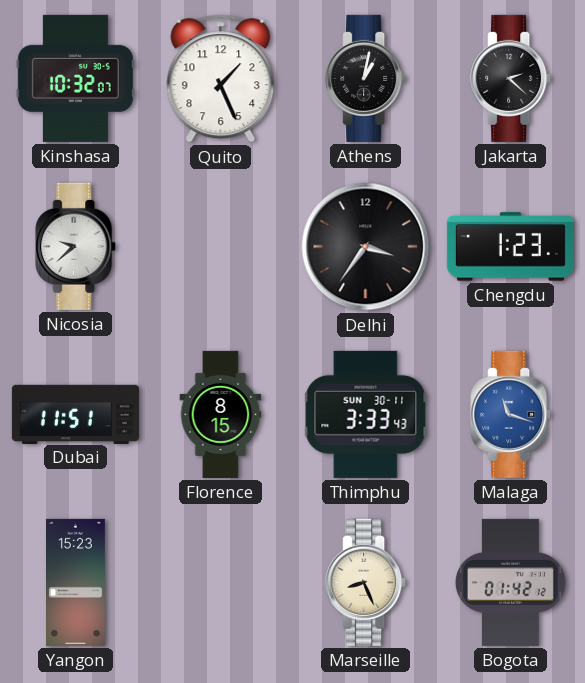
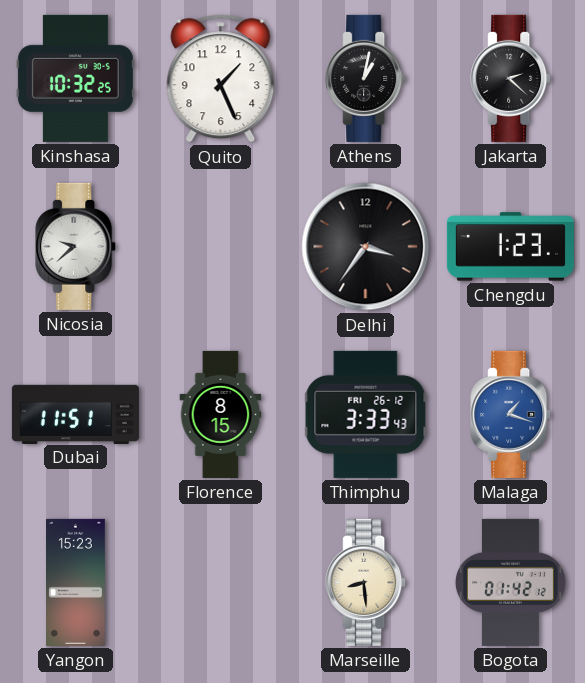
Kinshasa: 10:32:07 -> 10:32:25
Thimphu date: SUN 30-11 -> FRI 26-12
Malaga: 11:18 -> 1:18
Marseille: 8:26 -> 8:29
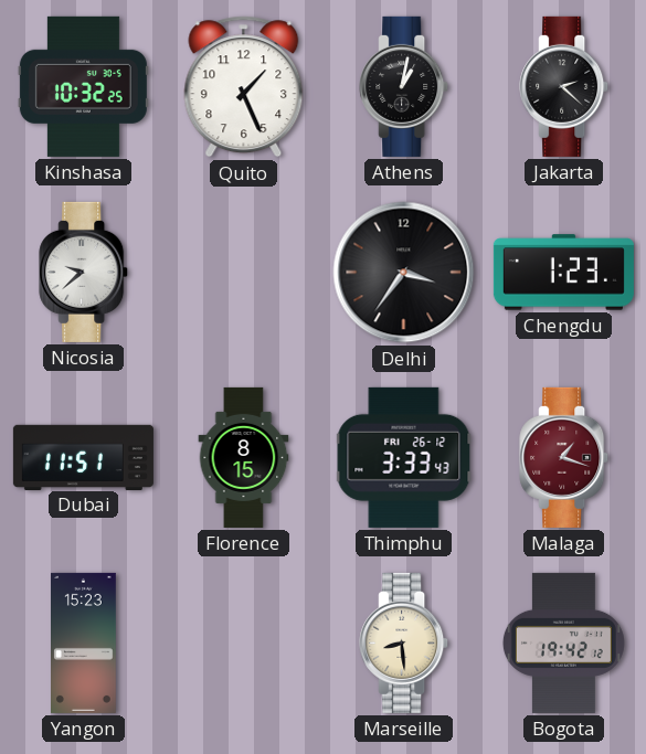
Malaga dial: blue -> burgundy
Bogota: 01:42 -> 19:42
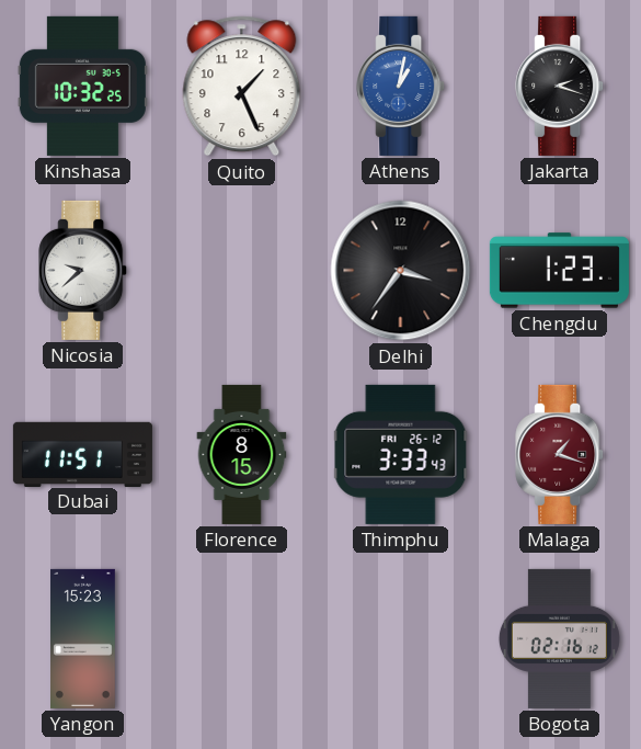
Athens dial: black -> blue
Jakarta: 2:22 -> 2:18
Marseille: 8:29 -> none
Bogota: 19:42 -> 02:16
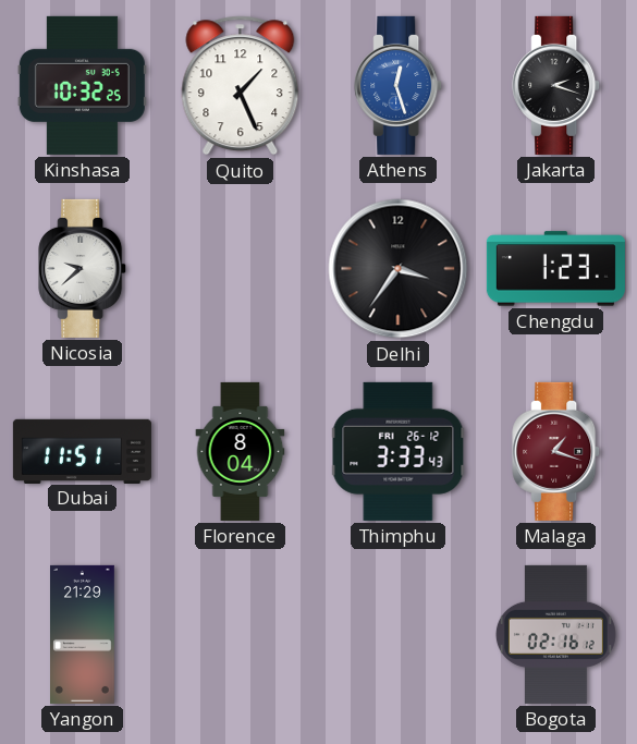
Athens: 1:02 -> 12:27
Florence: 8:15 -> 8:04
Yangon: 15:23 -> 21:29
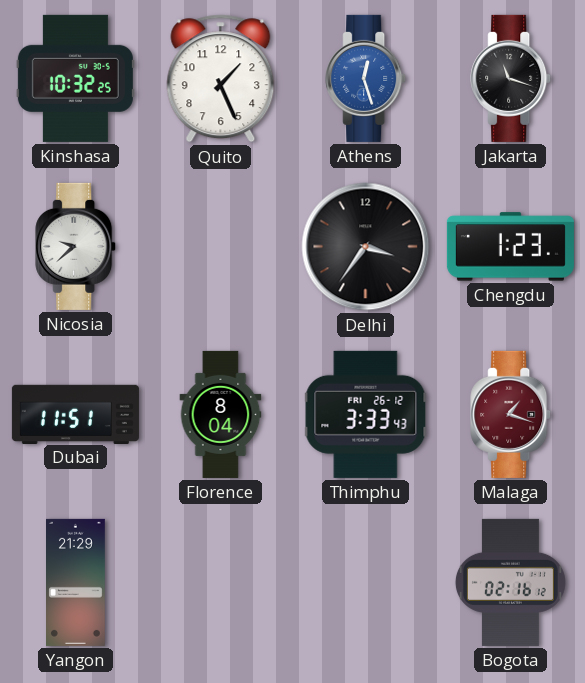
Jakarta: 2:18 -> 11:18
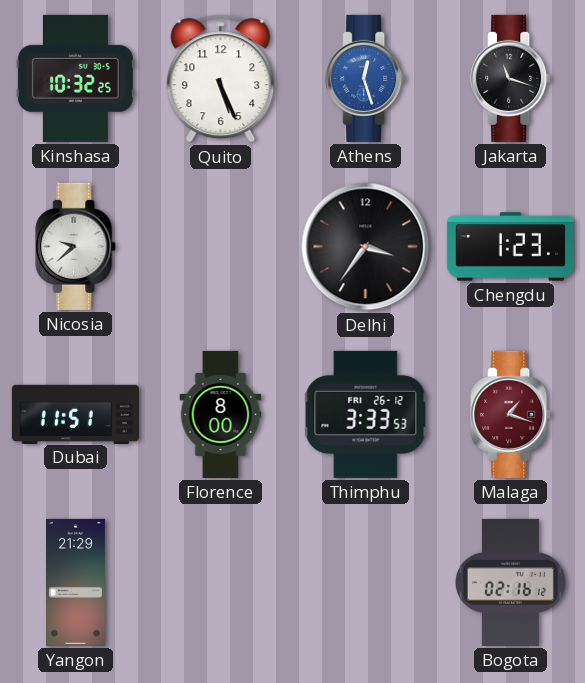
Quito: 1:26 -> 5:26
Florence: 8:04 -> 8:00
Thimphu: 3:33:43 -> 3:33:53
